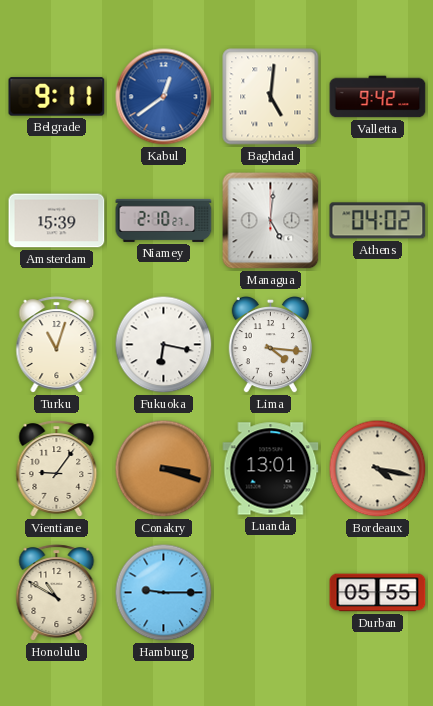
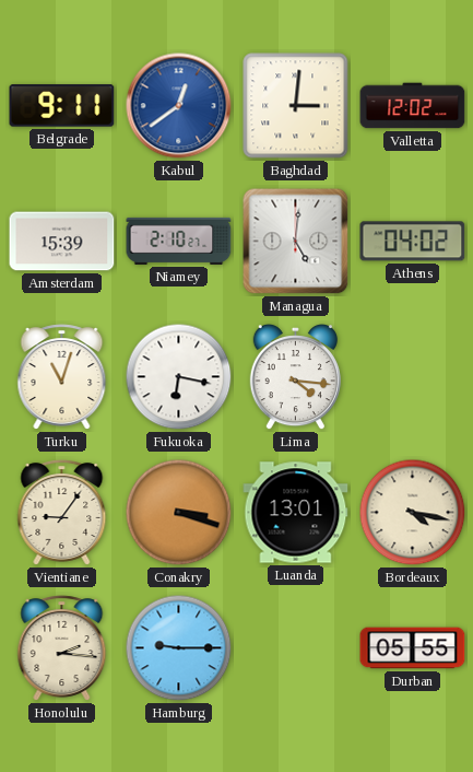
Baghdad: 5:01 -> 3:01
Valletta: 9:42 -> 12:02
Honolulu: 10:50 -> 2:16
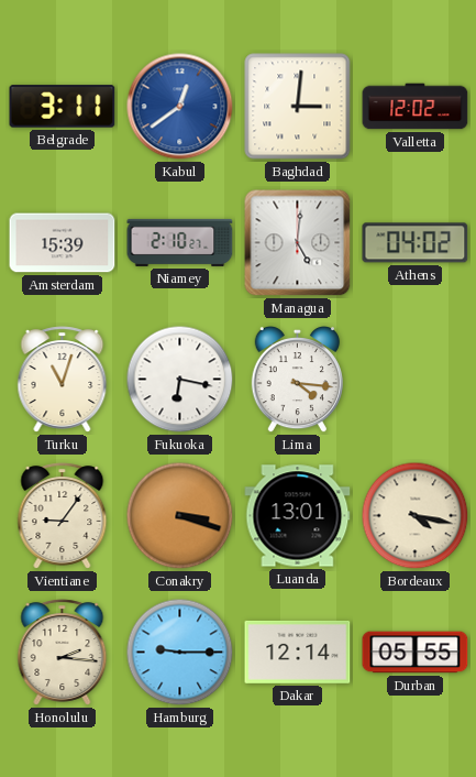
Belgrade: 9:11 -> 3:11
Dakar: none -> 12:14
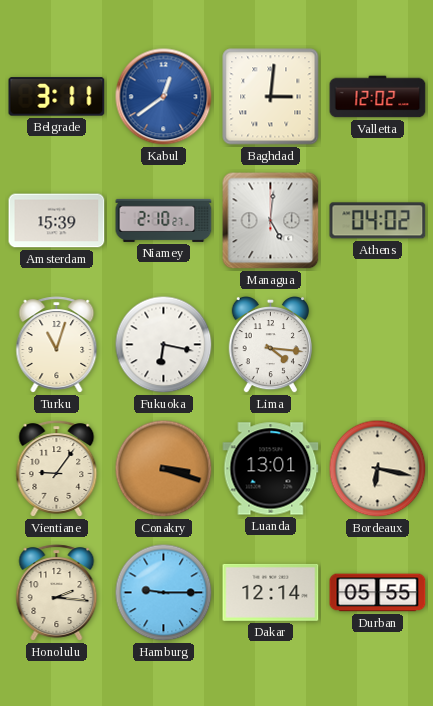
Bordeaux: 4:17 -> 6:17
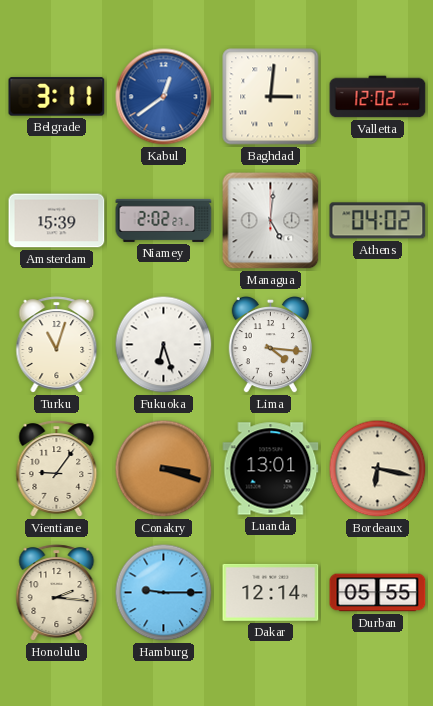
Niamey: 2:10 -> 2:02
Fukuoka: 6:17 -> 6:27
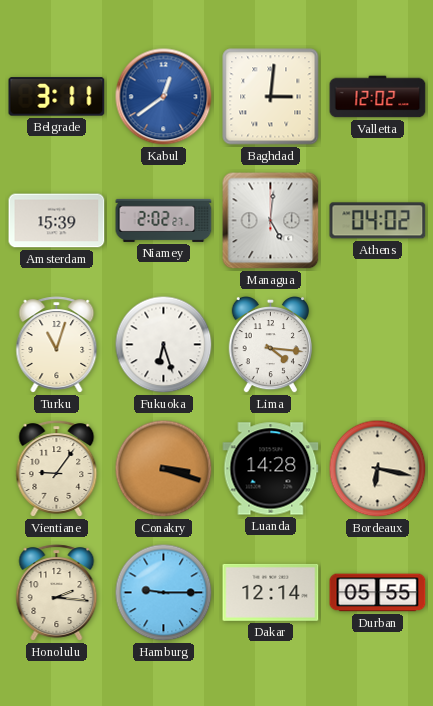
Luanda: 13:01 -> 14:28
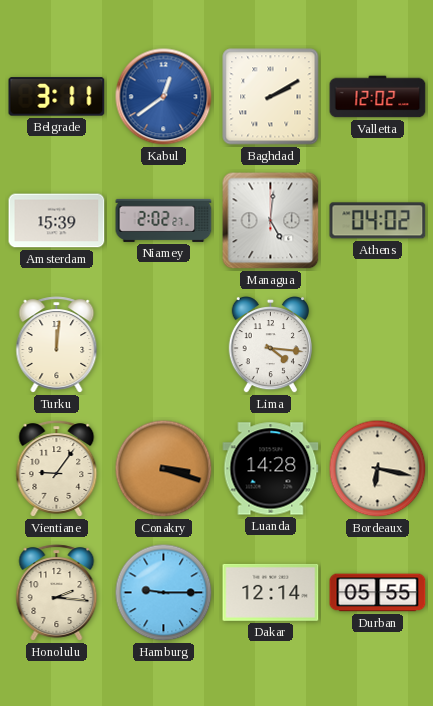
Baghdad: 3:01 -> 2:10
Turku: 11:03 -> 12:01
Fukuoka: 6:27 -> none
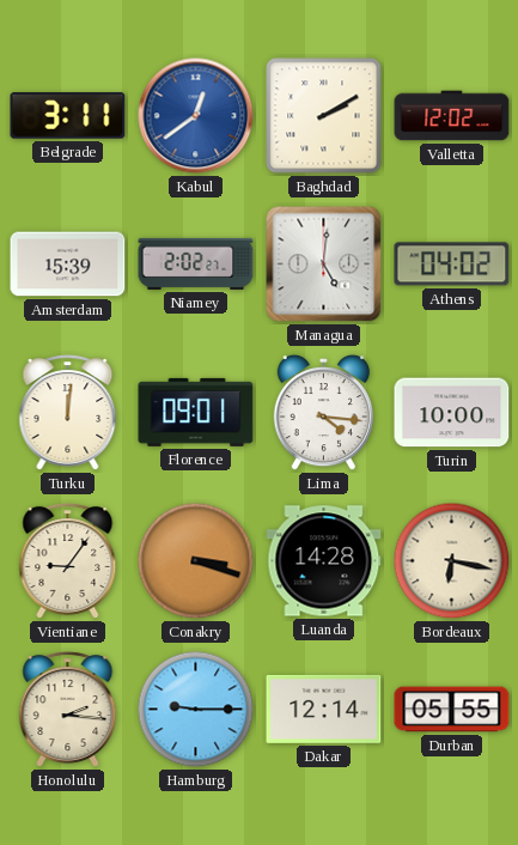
Florence: none -> 09:01
Turin: none -> 10:00
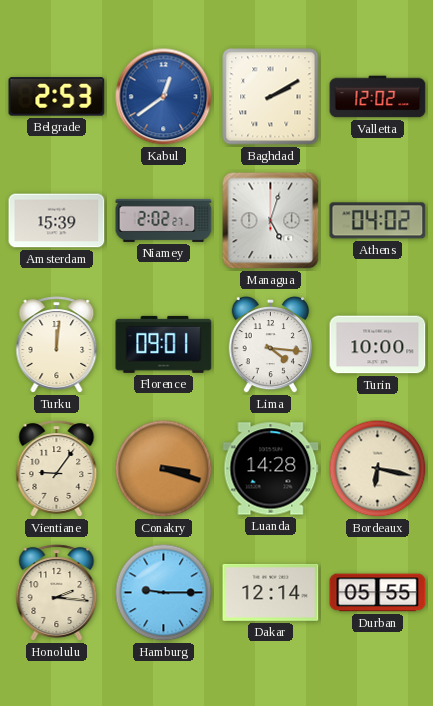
Belgrade: 3:11 -> 2:53
Managua: 5:01 -> 5:03
